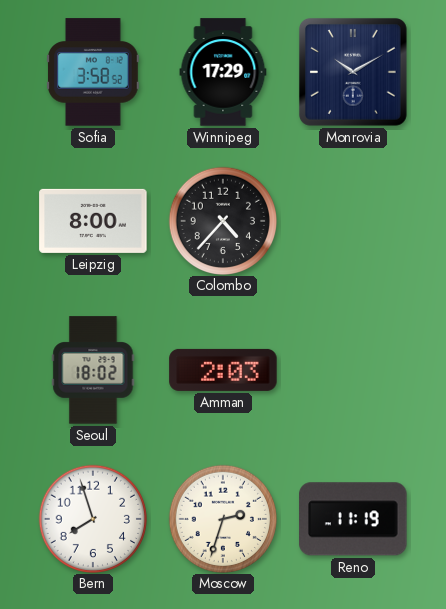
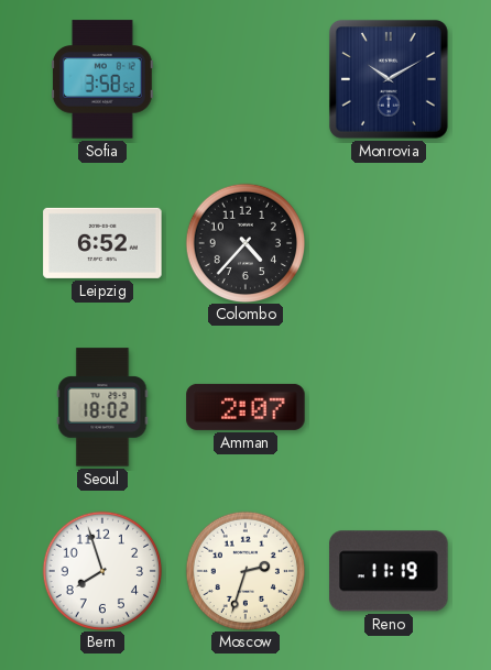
Winnipeg: 17:29 -> none
Leipzig: 8:00 -> 6:52
Amman: 2:03 -> 2:07
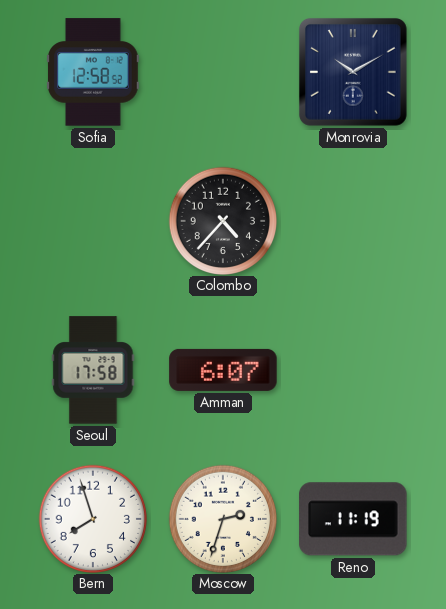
Sofia: 3:58 -> 12:58
Leipzig: 6:52 -> none
Seoul: 18:02 -> 17:58
Amman: 2:07 -> 6:07
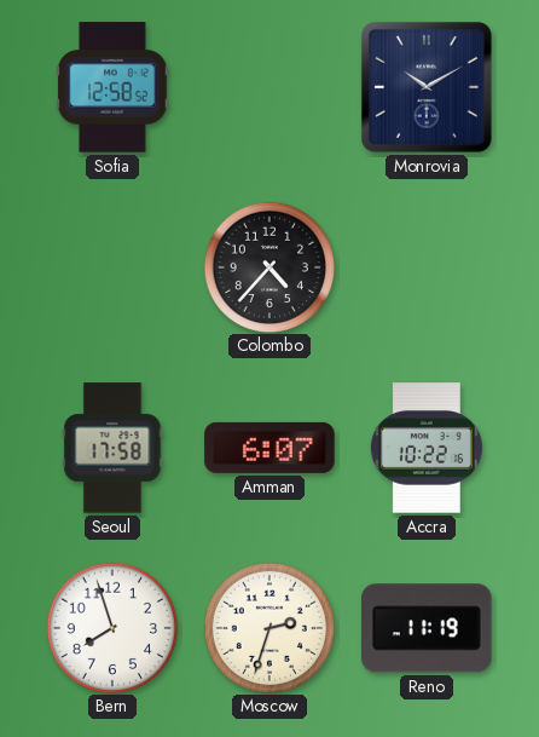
Accra: none -> 10:22
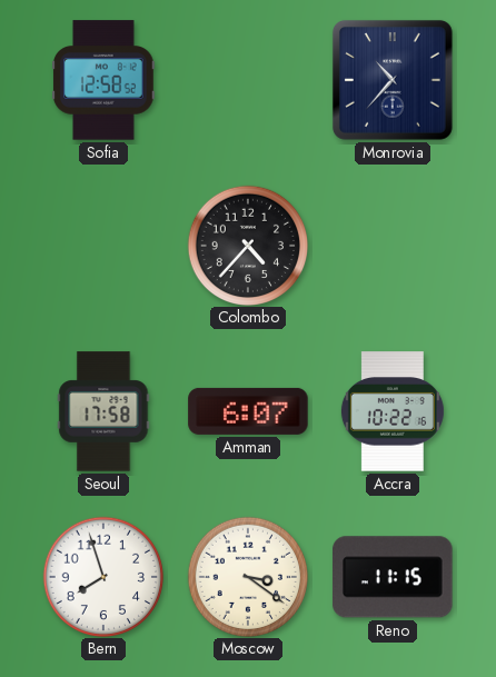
Monrovia: 10:10 -> 10:37
Moscow: 2:33 -> 3:21
Reno: 11:19 -> 11:15
